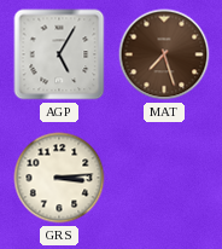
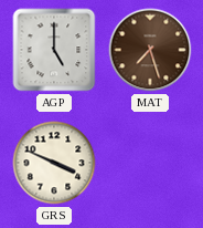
AGP: 5:05 -> 5:00
GRS: 3:14 -> 3:49
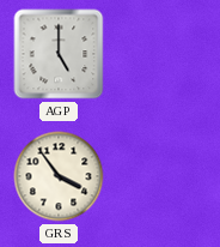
MAT: 7:27 -> none
GRS: 3:49 -> 3:54
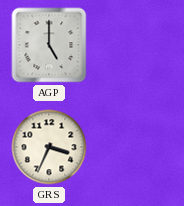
GRS: 3:54 -> 3:34
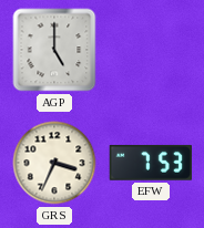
EFW: none -> 7:53
